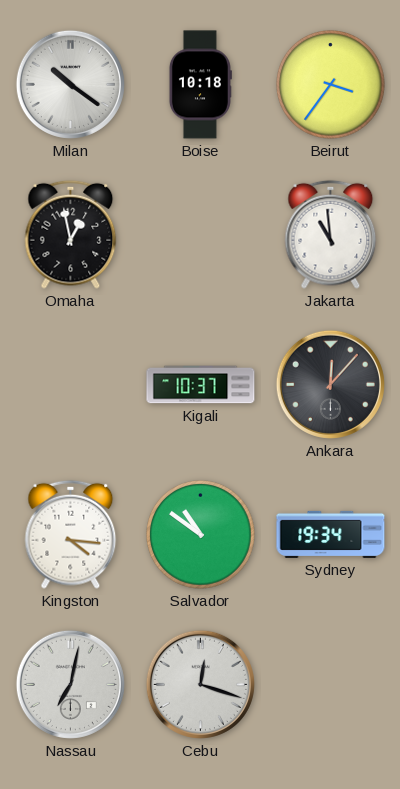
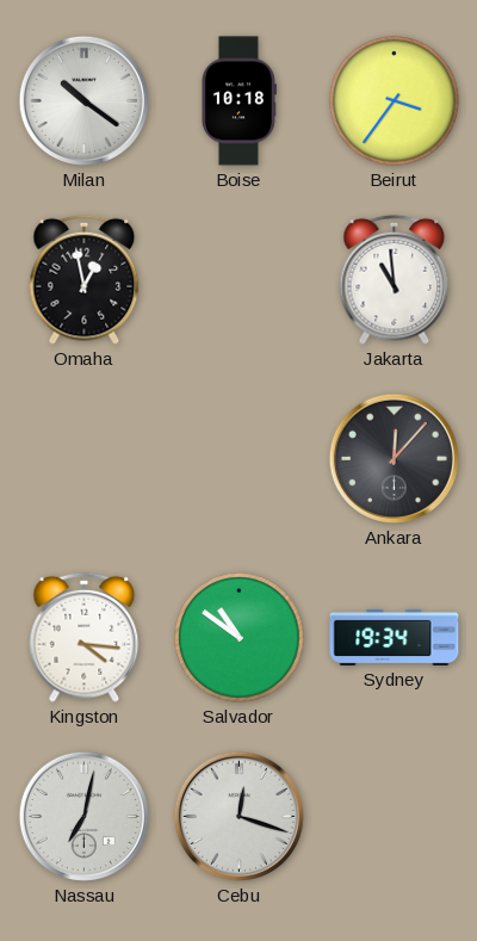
Kigali: 10:37 -> none
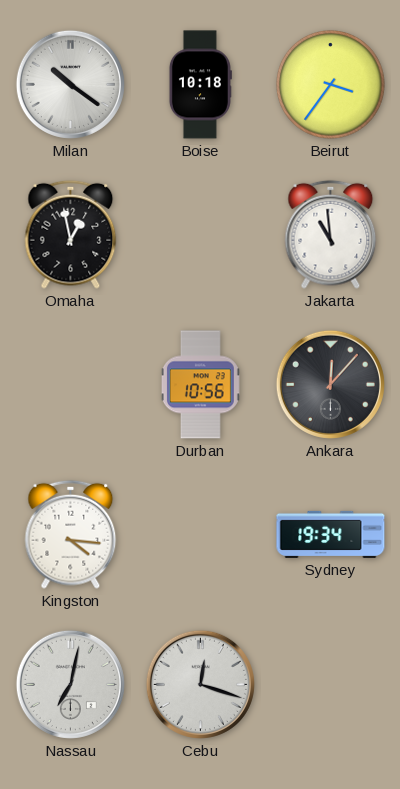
Durban: none -> 10:56
Salvador: 10:51 -> none
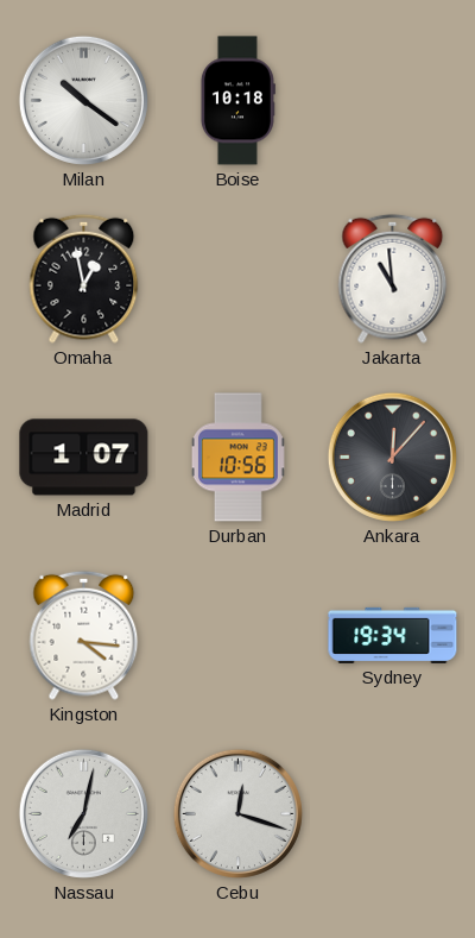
Beirut: 3:36 -> none
Madrid: none -> 1:07
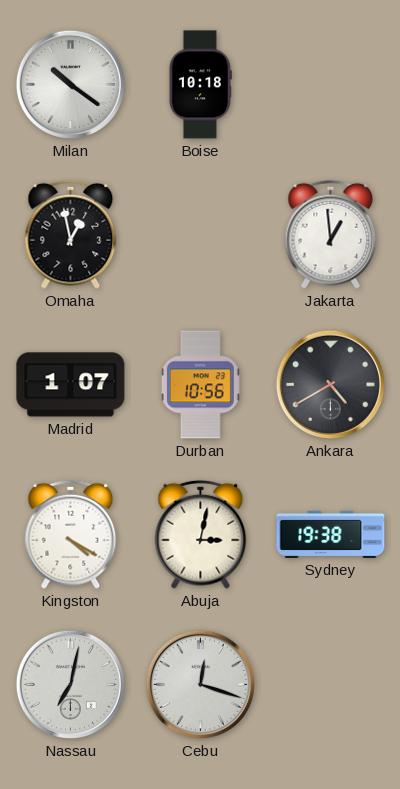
Jakarta: 10:59 -> 12:59
Ankara: 12:07 -> 4:40
Kingston: 4:16 -> 4:20
Abuja: none -> 3:02
Sydney: 19:34 -> 19:38
